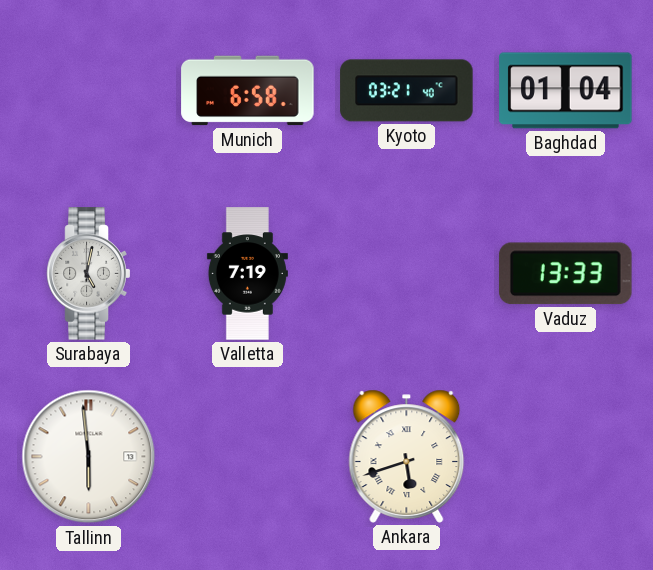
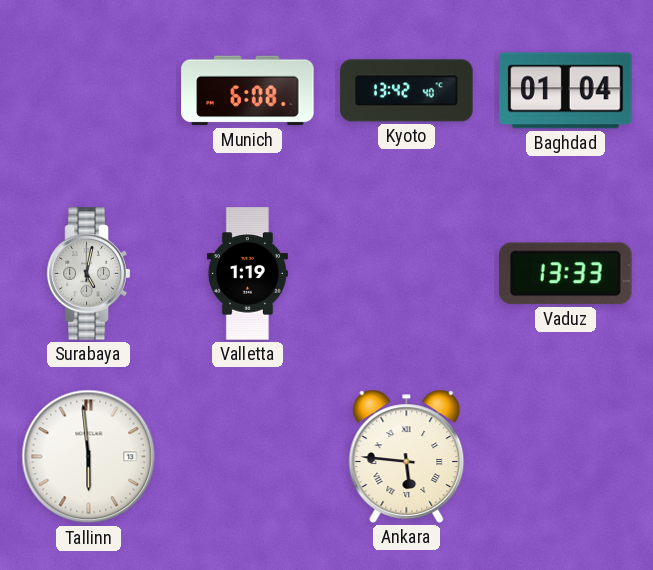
Munich: 6:58 -> 6:08
Kyoto: 03:21 -> 13:42
Valletta: 7:19 -> 1:19
Ankara: 5:42 -> 5:46
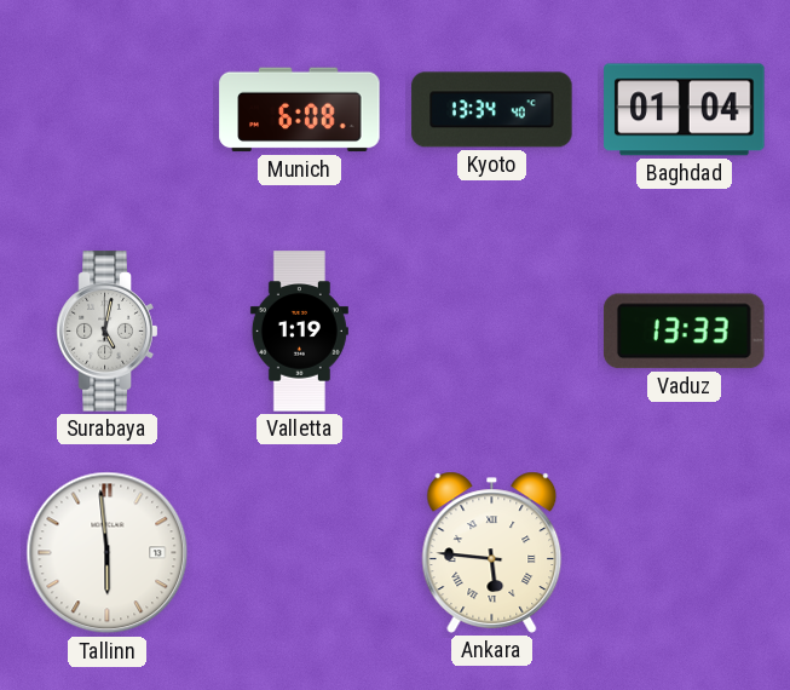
Kyoto: 13:42 -> 13:34
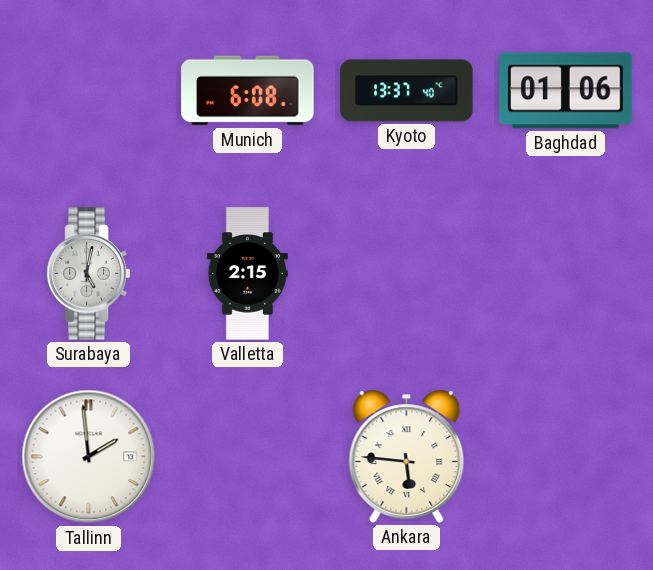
Kyoto: 13:34 -> 13:37
Baghdad: 01:04 -> 01:06
Valletta: 1:19 -> 2:15
Vaduz: 13:33 -> none
Tallinn: 5:59 -> 1:59
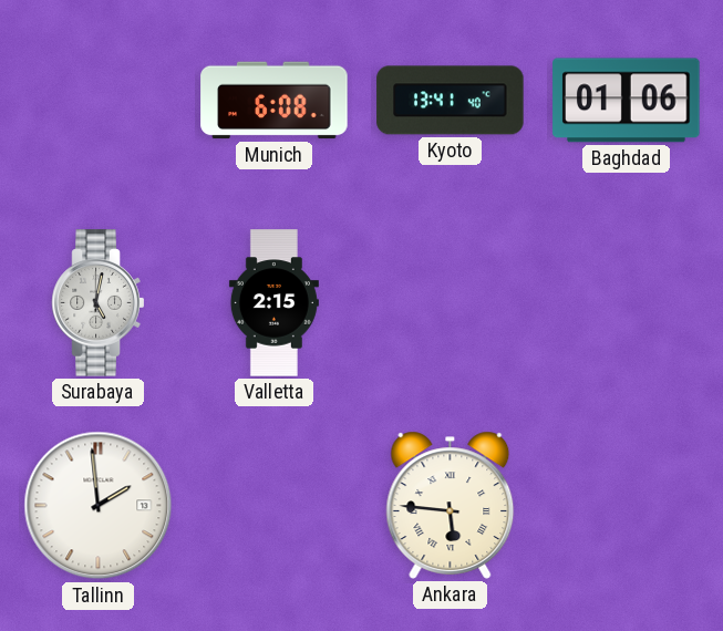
Kyoto: 13:37 -> 13:41
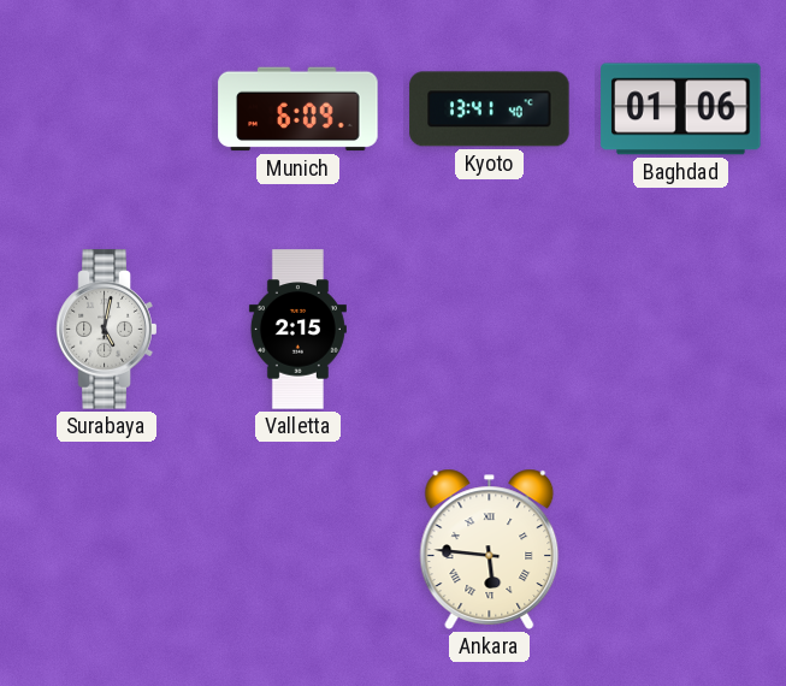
Munich: 6:08 -> 6:09
Tallinn: 1:59 -> none
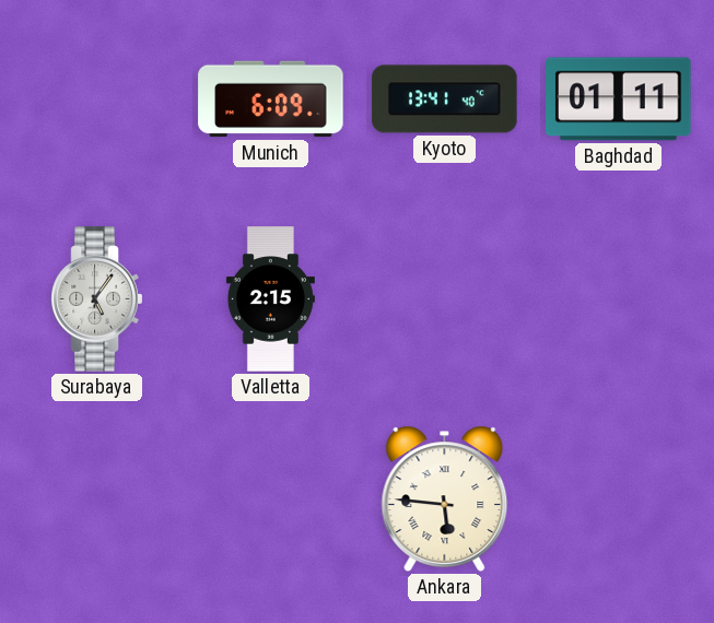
Baghdad: 01:06 -> 01:11
Surabaya: 5:02 -> 5:06
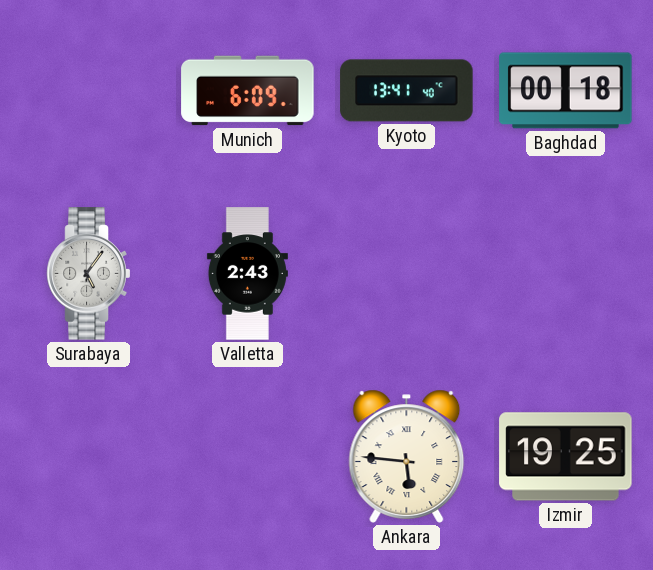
Baghdad: 01:11 -> 00:18
Valletta: 2:15 -> 2:43
Izmir: none -> 19:25
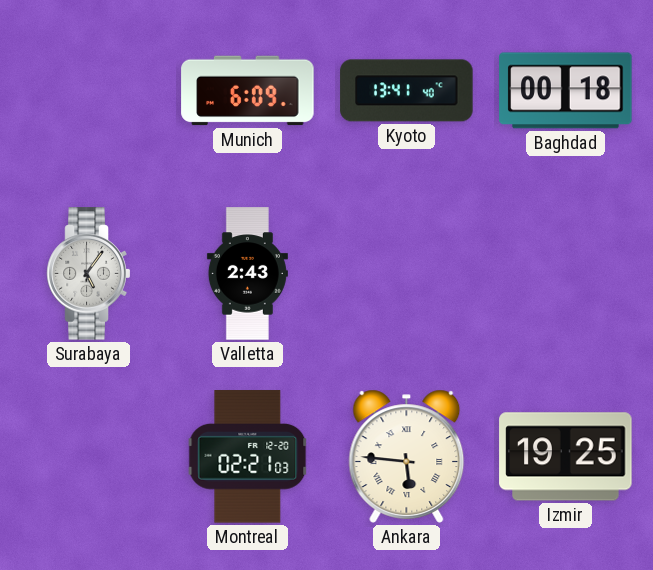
Montreal: none -> 02:21
